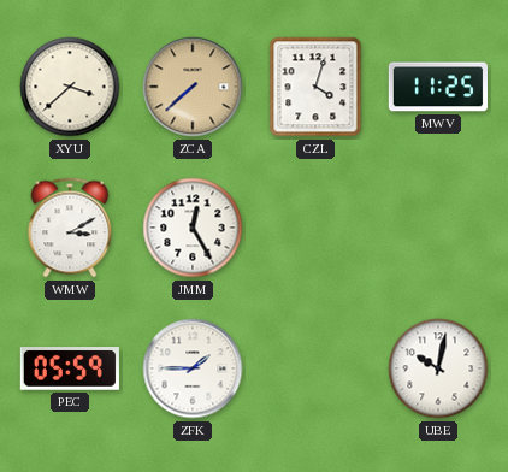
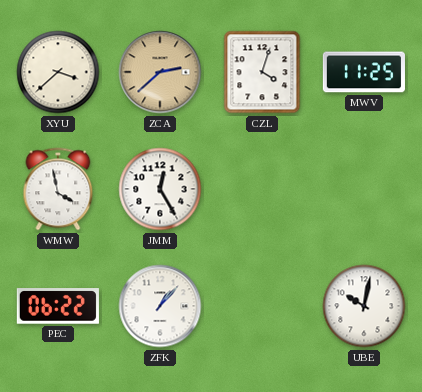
ZCA: 7:38 -> 2:38
WMW: 3:10 -> 3:58
PEC: 05:59 -> 06:22
ZFK: 1:45 -> 1:07
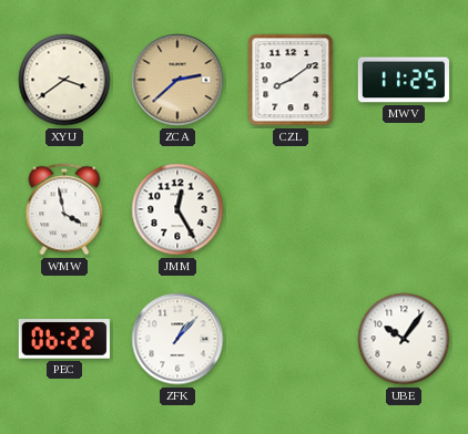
XYU: 3:38 -> 3:39
CZL: 4:03 -> 8:09
UBE: 10:02 -> 10:06
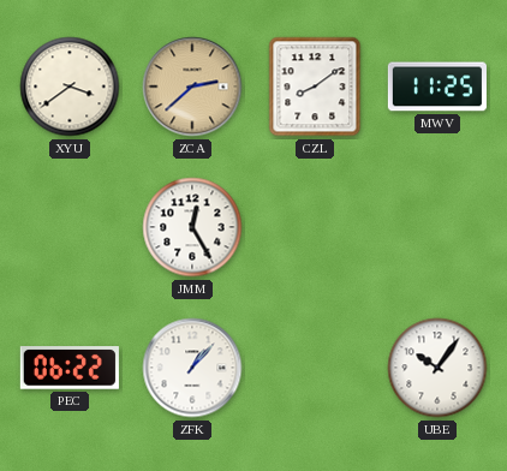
WMW: 3:58 -> none
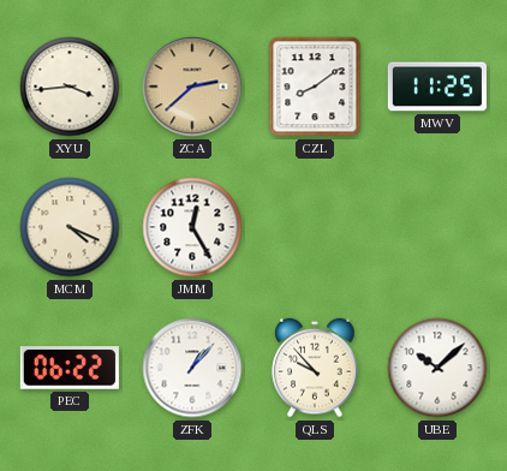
XYU: 3:39 -> 3:44
MCM: none -> 4:19
QLS: none -> 9:53
UBE: 10:06 -> 10:08
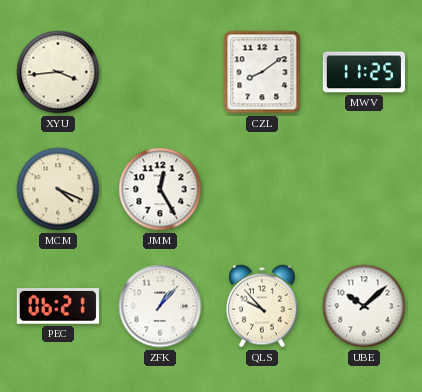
ZCA: 2:38 -> none
PEC: 06:22 -> 06:21
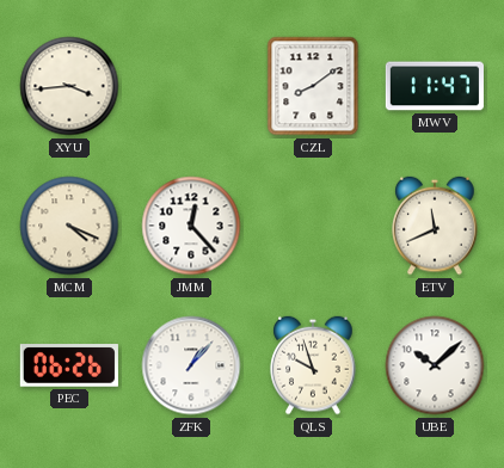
MWV: 11:25 -> 11:47
JMM: 12:25 -> 12:23
ETV: none -> 11:41
PEC: 06:21 -> 06:26
QLS: 9:53 -> 9:57
